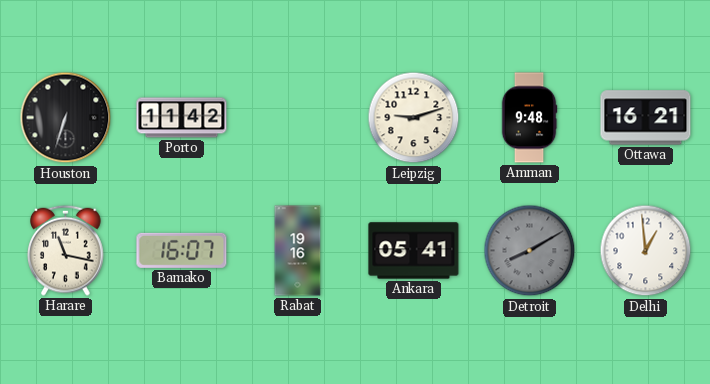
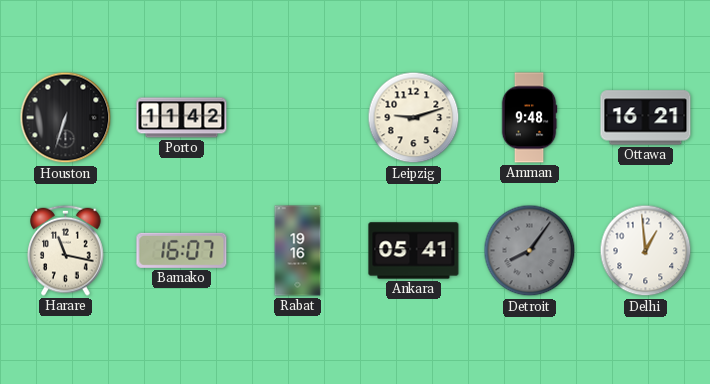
Detroit: 8:10 -> 8:06
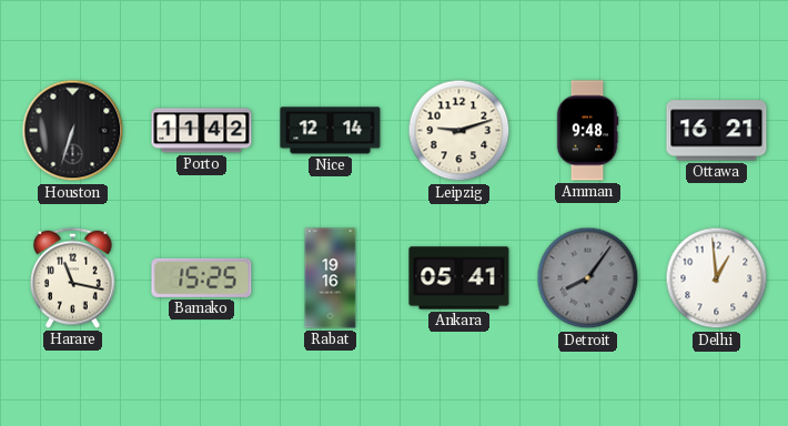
Nice: none -> 12:14
Bamako: 16:07 -> 15:25
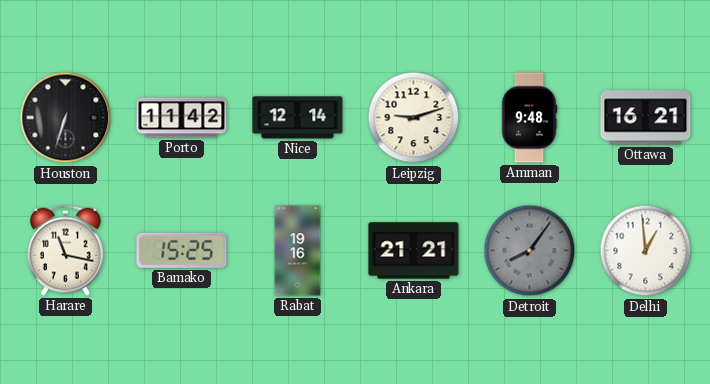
Ankara: 05:41 -> 21:21
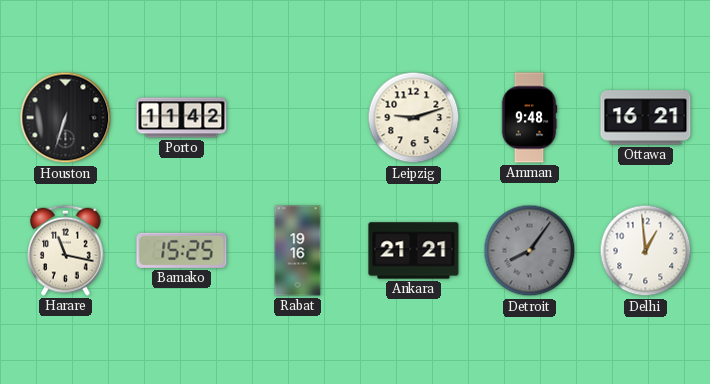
Nice: 12:14 -> none
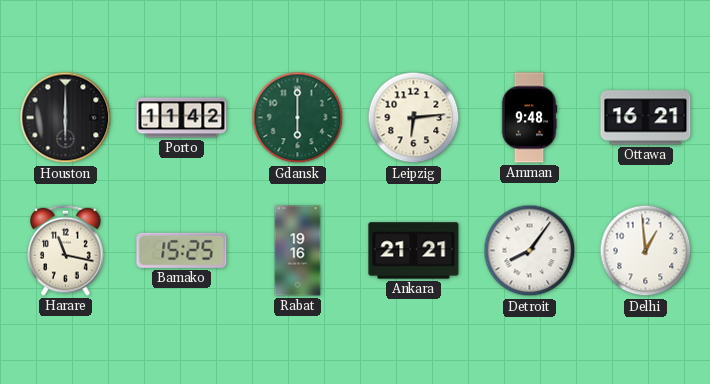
Houston: 6:33 -> 6:00
Gdansk: none -> 6:00
Leipzig: 9:12 -> 6:14
Detroit dial: grey -> white
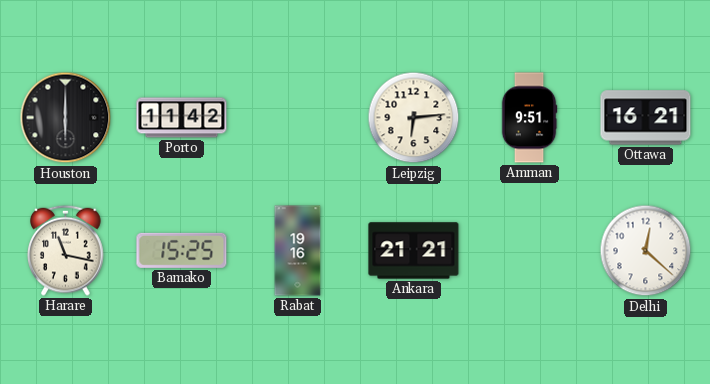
Gdansk: 6:00 -> none
Amman: 9:48 -> 9:51
Detroit: 8:06 -> none
Delhi: 12:59 -> 12:22
